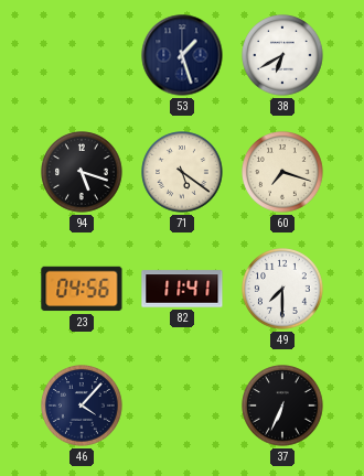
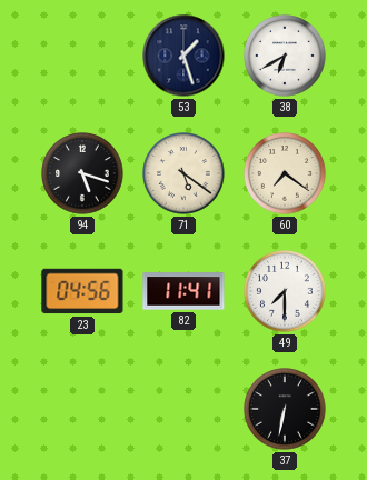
60: 7:18 -> 7:21
46: 4:07 -> none
37: 6:34 -> 6:32
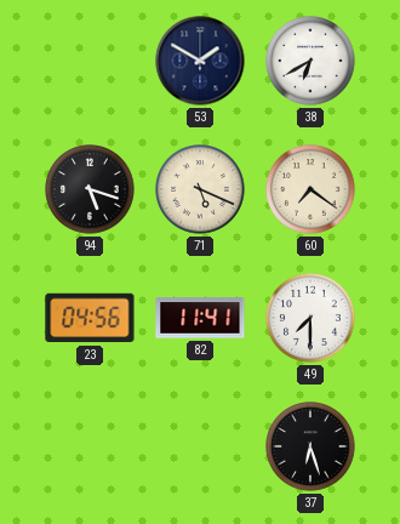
53: 1:27 -> 1:50
71: 5:21 -> 5:19
37: 6:32 -> 6:27
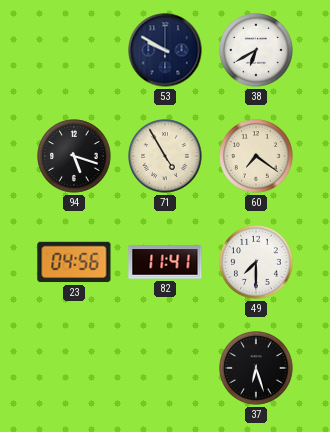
53: 1:50 -> 9:50
71: 5:19 -> 4:55
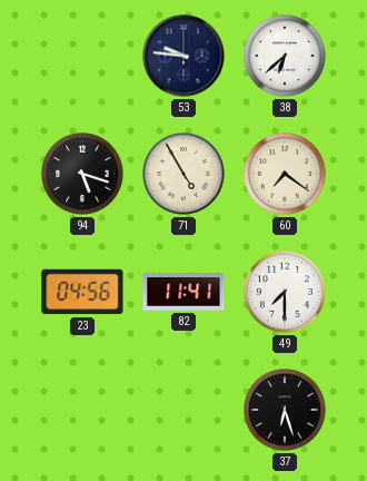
53: 9:50 -> 9:46
38: 6:40 -> 6:38
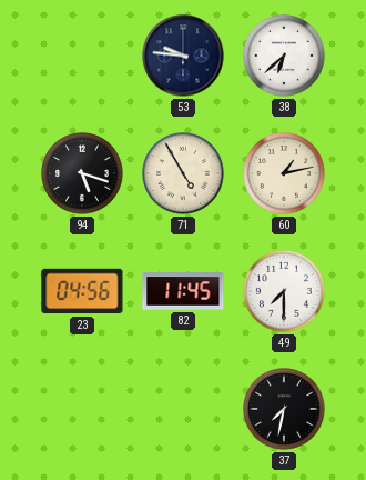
60: 7:21 -> 1:13
82: 11:41 -> 11:45
37: 6:27 -> 7:32
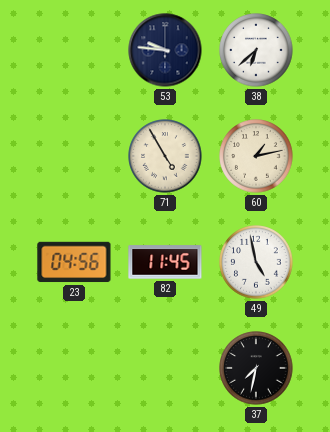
94: 5:18 -> none
49: 7:30 -> 4:58
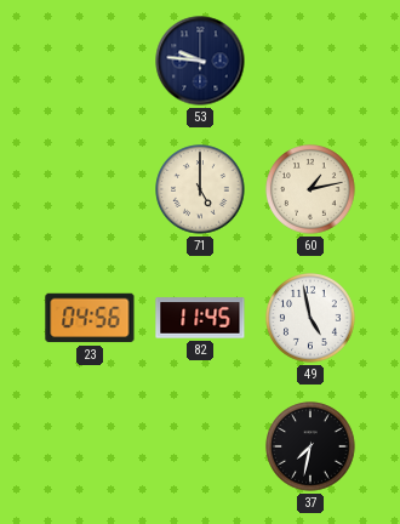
38: 6:38 -> none
71: 4:55 -> 5:00
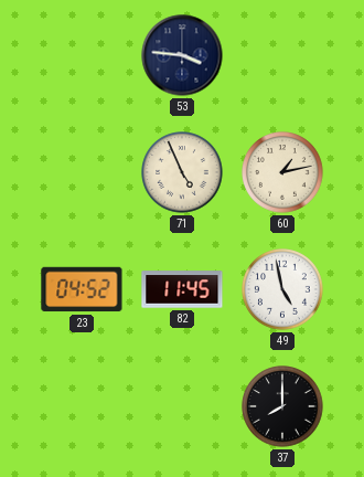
53: 9:46 -> 3:46
71: 5:00 -> 4:56
23: 04:56 -> 04:52
37: 7:32 -> 8:00
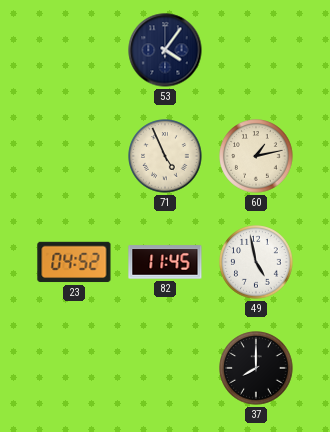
53: 3:46 -> 4:06
